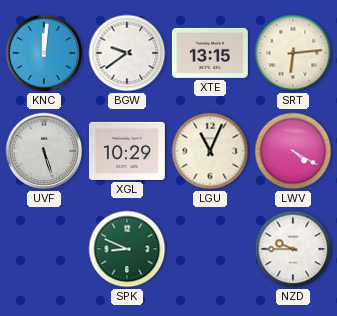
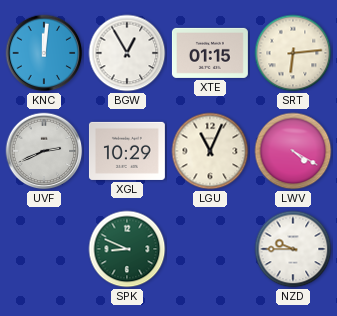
BGW: 9:39 -> 12:55
XTE: 13:15 -> 01:15
UVF: 5:27 -> 2:41
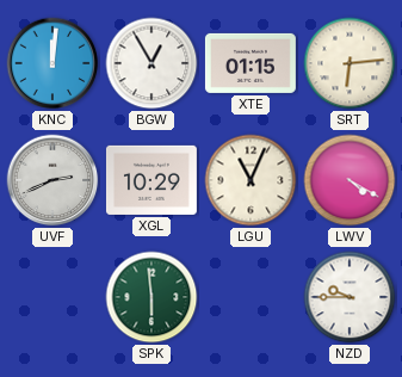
SPK: 8:49 -> 5:59
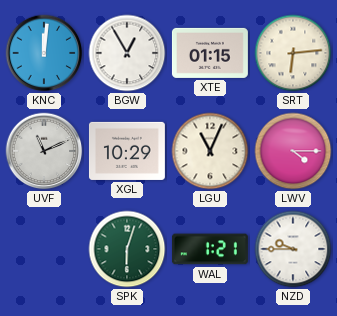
UVF: 2:41 -> 11:11
LWV: 4:20 -> 4:15
SPK: 5:59 -> 6:03
WAL: none -> 1:21
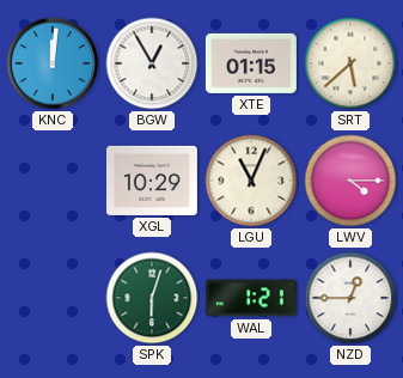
SRT: 6:14 -> 5:38
UVF: 11:11 -> none
NZD: 9:45 -> 12:45
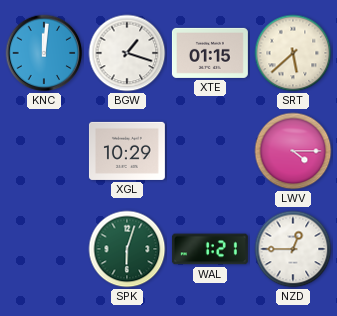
BGW: 12:55 -> 1:18
LGU: 11:04 -> none
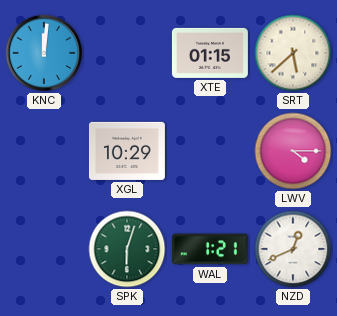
BGW: 1:18 -> none
NZD: 12:45 -> 12:41
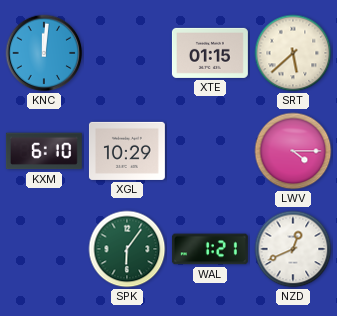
KXM: none -> 6:10
SPK: 6:03 -> 6:06
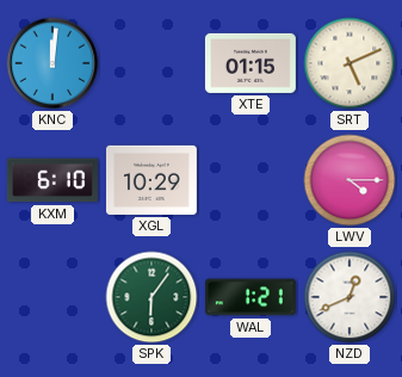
SRT: 5:38 -> 5:11
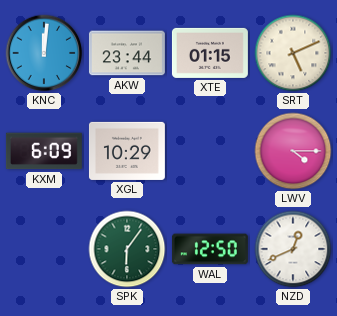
AKW: none -> 23:44
KXM: 6:10 -> 6:09
WAL: 1:21 -> 12:50
